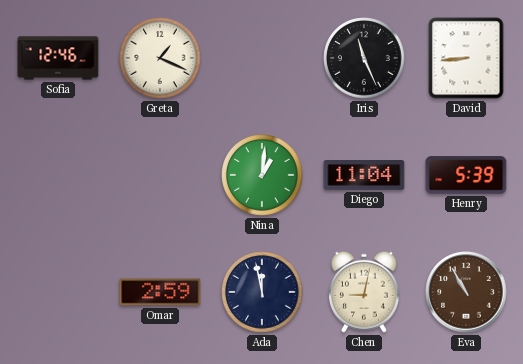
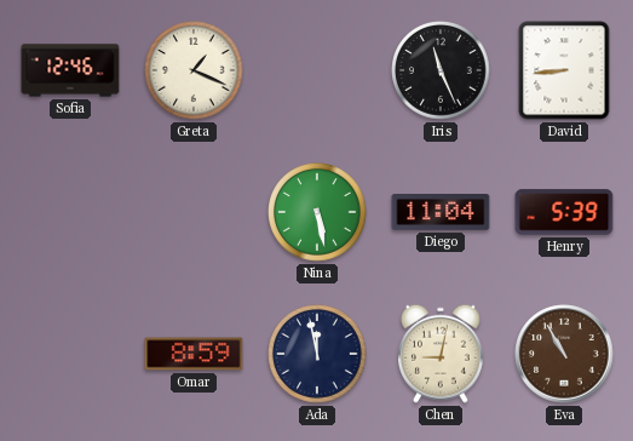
Nina: 1:01 -> 5:28
Omar: 2:59 -> 8:59
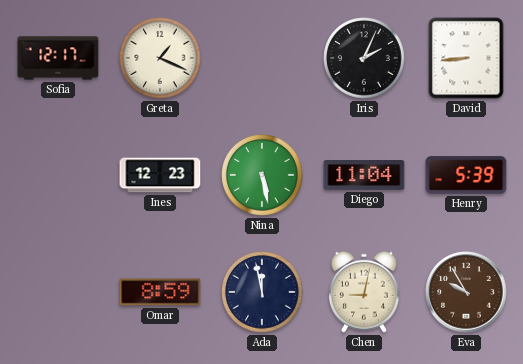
Sofia: 12:46 -> 12:17
Iris: 11:26 -> 2:04
Ines: none -> 12:23
Eva: 10:55 -> 9:55
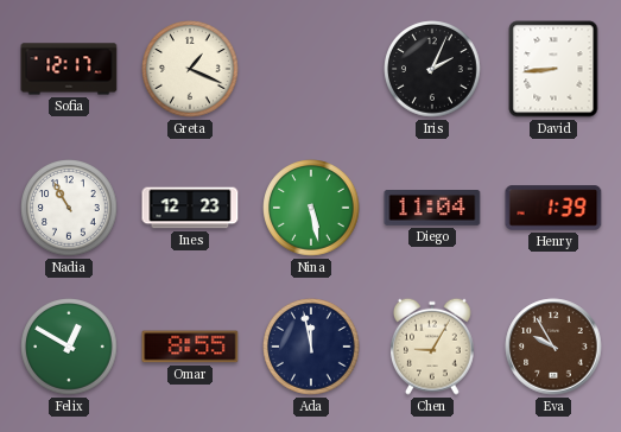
Nadia: none -> 10:55
Henry: 5:39 -> 1:39
Felix: none -> 12:50
Omar: 8:59 -> 8:55
Chen: 9:02 -> 9:05
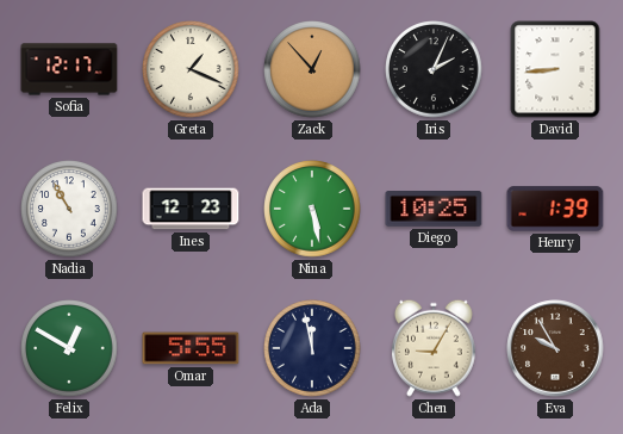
Zack: none -> 12:53
Diego: 11:04 -> 10:25
Omar: 8:55 -> 5:55
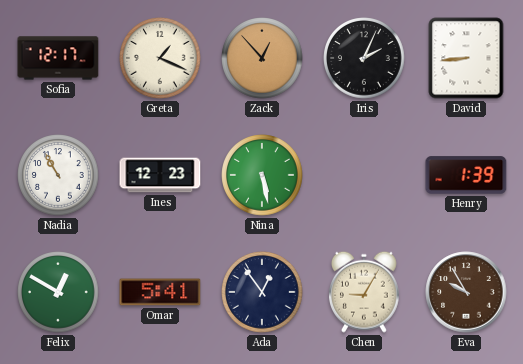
Diego: 10:25 -> none
Omar: 5:55 -> 5:41
Ada: 11:58 -> 12:54
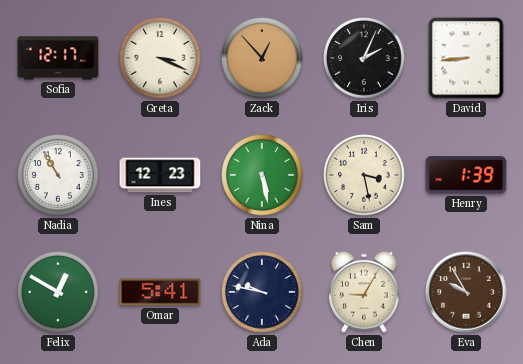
Greta: 1:19 -> 3:19
Sam: none -> 3:28
Ada: 12:54 -> 9:47
